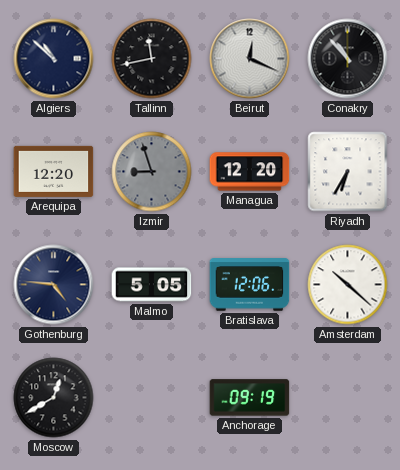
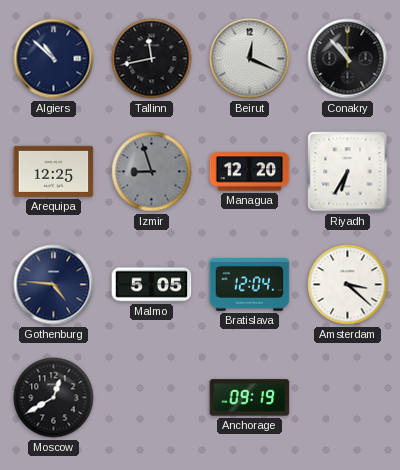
Arequipa: 12:20 -> 12:25
Bratislava: 12:06 -> 12:04
Amsterdam: 10:22 -> 3:22
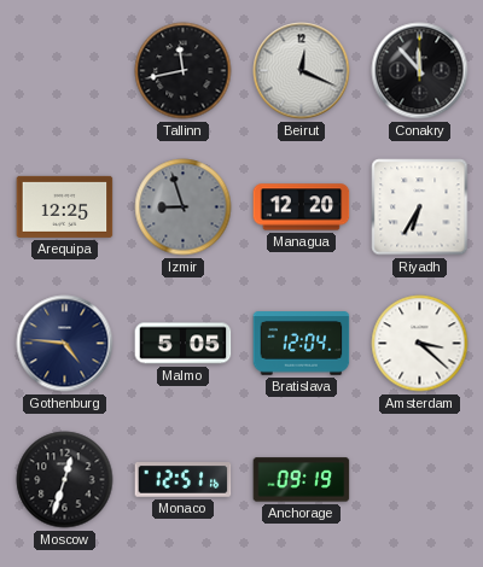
Algiers: 10:52 -> none
Conakry: 10:53 -> 11:53
Moscow: 12:40 -> 12:33
Monaco: none -> 12:51
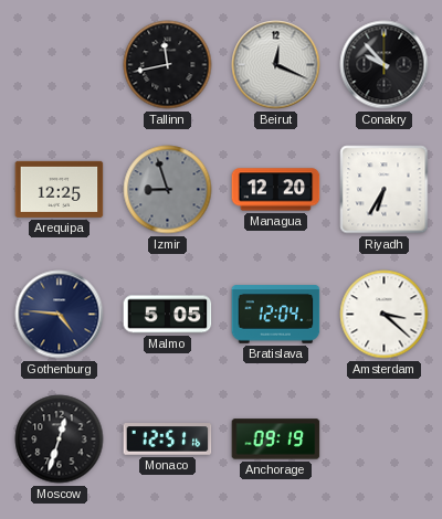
Conakry: 11:53 -> 9:53
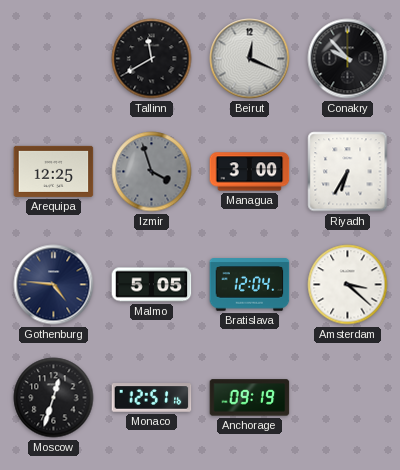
Tallinn: 11:43 -> 11:40
Izmir: 8:57 -> 3:57
Managua: 12:20 -> 3:00
